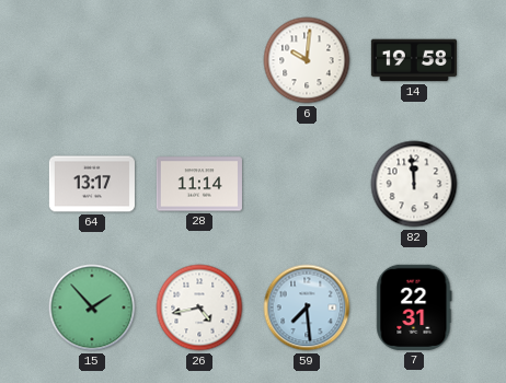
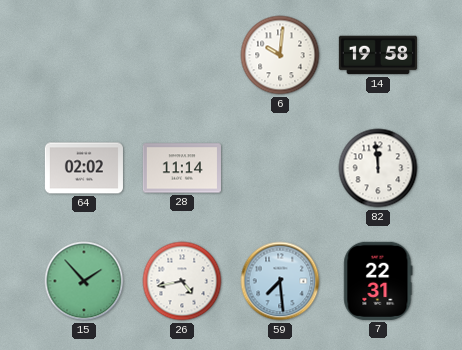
64: 13:17 -> 02:02
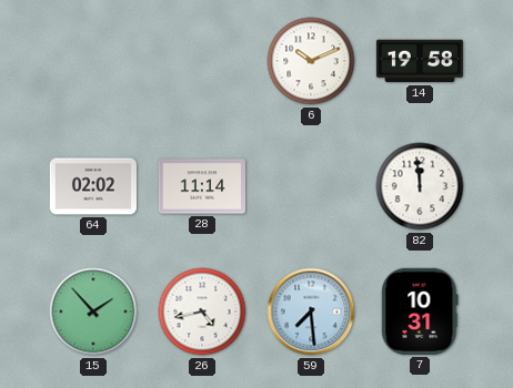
6: 10:01 -> 10:11
7: 22:31 -> 10:31
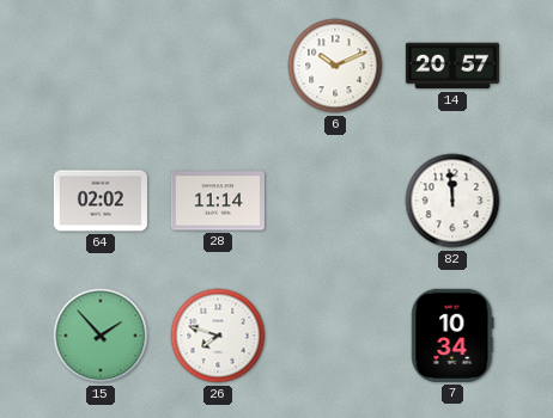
14: 19:58 -> 20:57
26: 4:43 -> 7:48
59: 7:29 -> none
7: 10:31 -> 10:34
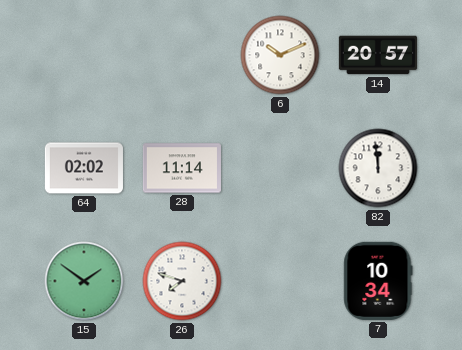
15: 1:53 -> 1:51
